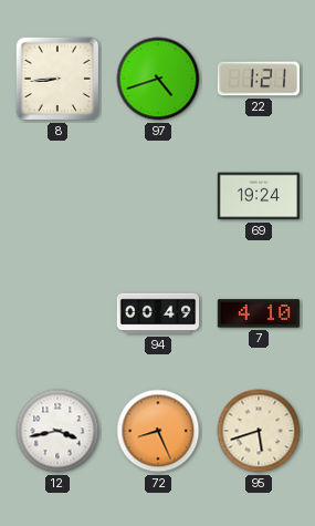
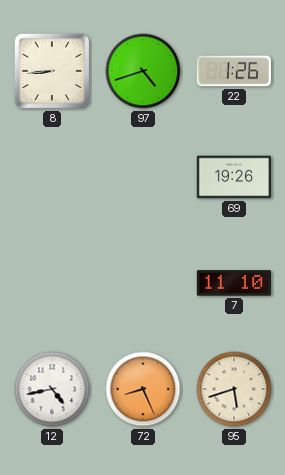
22: 1:21 -> 1:26
69: 19:24 -> 19:26
94: 00:49 -> none
7: 4:10 -> 11:10
12: 3:43 -> 4:43
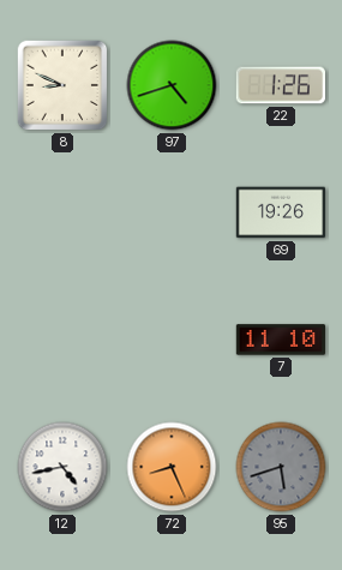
8: 8:44 -> 8:49
95 dial: cream -> grey
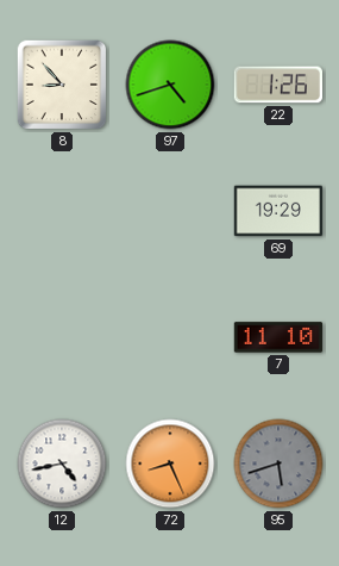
8: 8:49 -> 8:53
69: 19:26 -> 19:29
